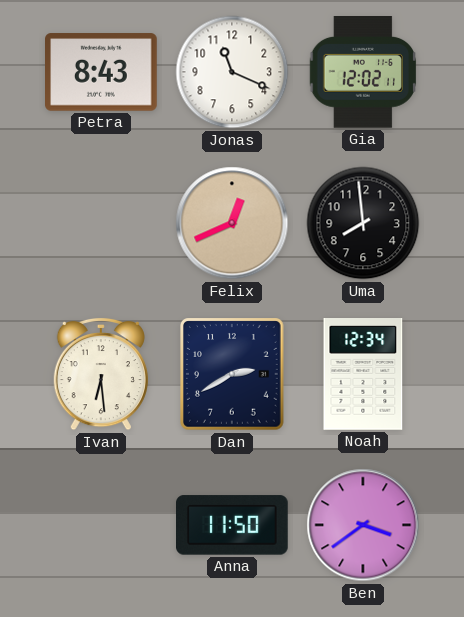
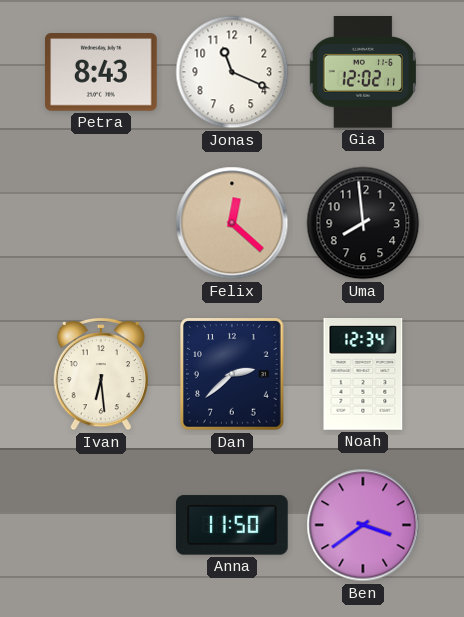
Felix: 12:41 -> 12:22
Dan: 2:40 -> 2:38
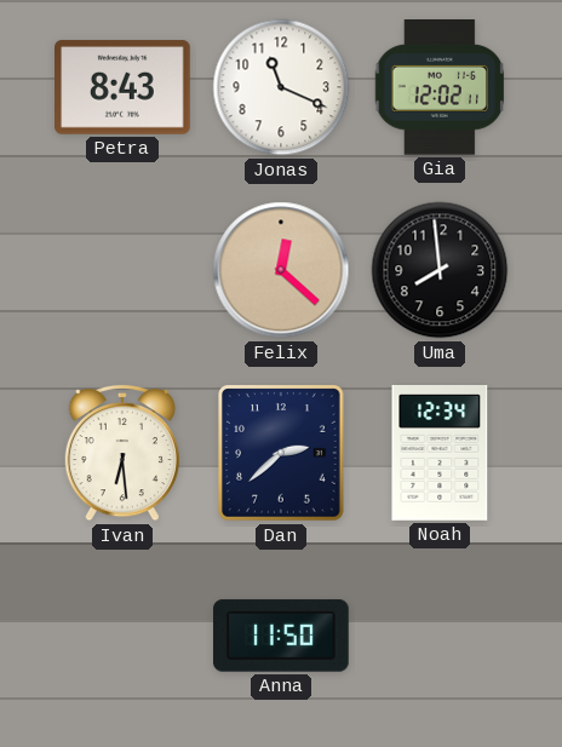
Ben: 3:39 -> none
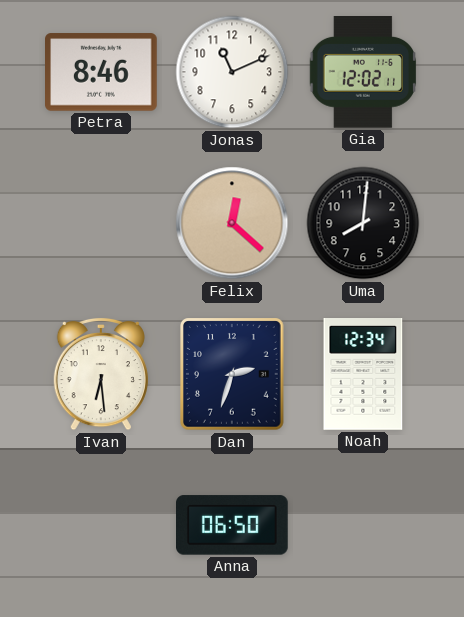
Petra: 8:43 -> 8:46
Jonas: 11:19 -> 11:11
Uma: 7:59 -> 8:01
Dan: 2:38 -> 2:33
Anna: 11:50 -> 06:50
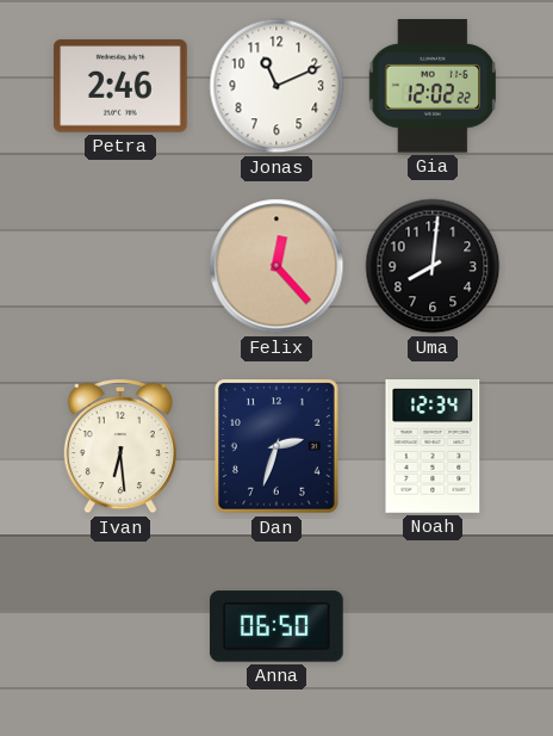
Petra: 8:46 -> 2:46
Gia: 12:02:11 -> 12:02:22
Felix: 12:22 -> 12:23
